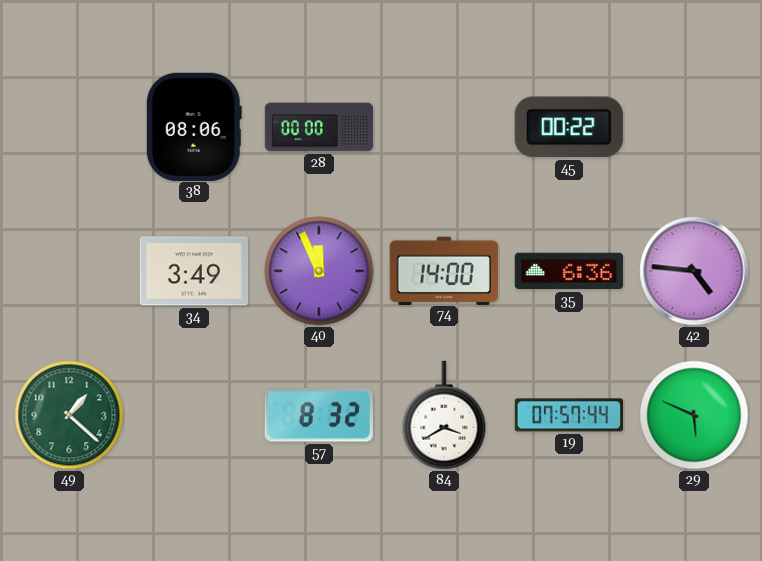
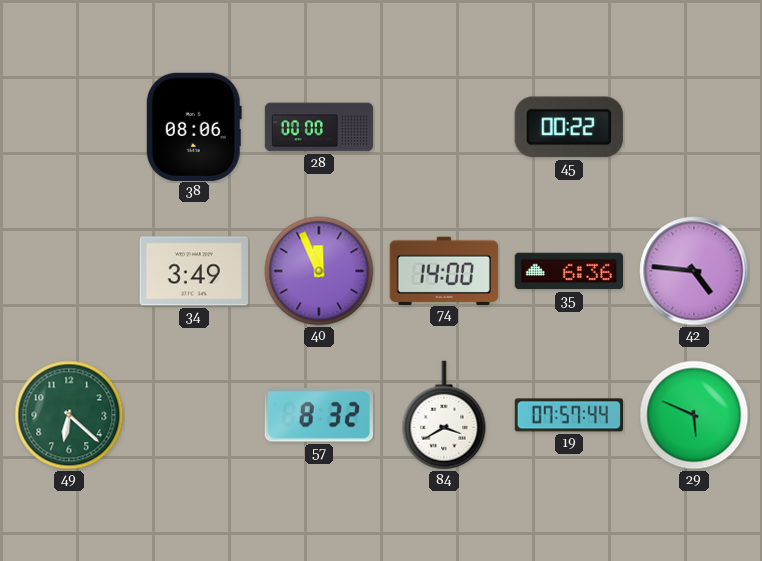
49: 1:22 -> 6:22
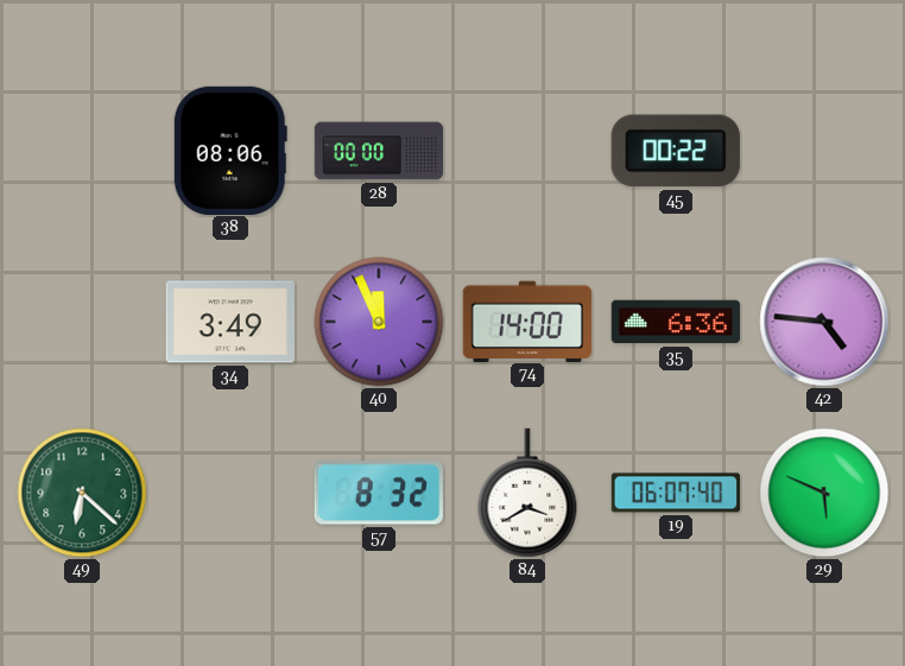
19: 07:57 -> 06:07
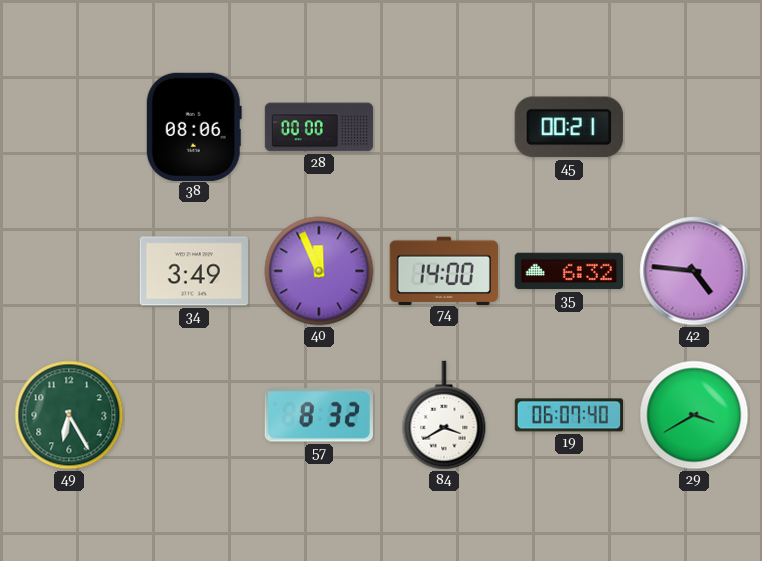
45: 00:22 -> 00:21
35: 6:36 -> 6:32
49: 6:22 -> 6:25
29: 5:49 -> 3:40
